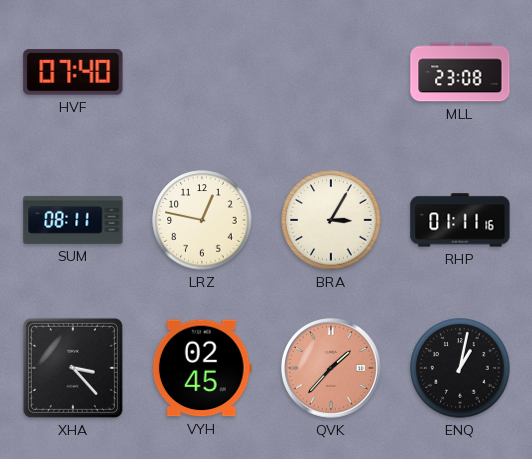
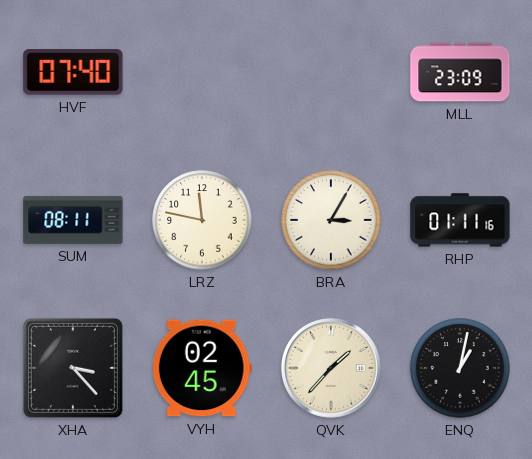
MLL: 23:08 -> 23:09
LRZ: 12:47 -> 11:47
QVK dial: salmon -> cream
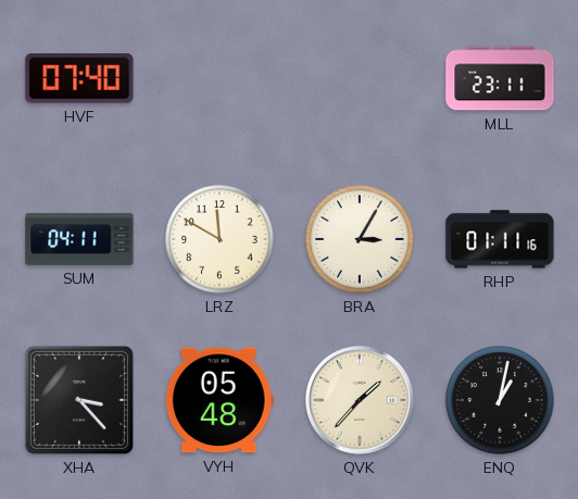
MLL: 23:09 -> 23:11
SUM: 08:11 -> 04:11
LRZ: 11:47 -> 11:50
VYH: 02:45 -> 05:48
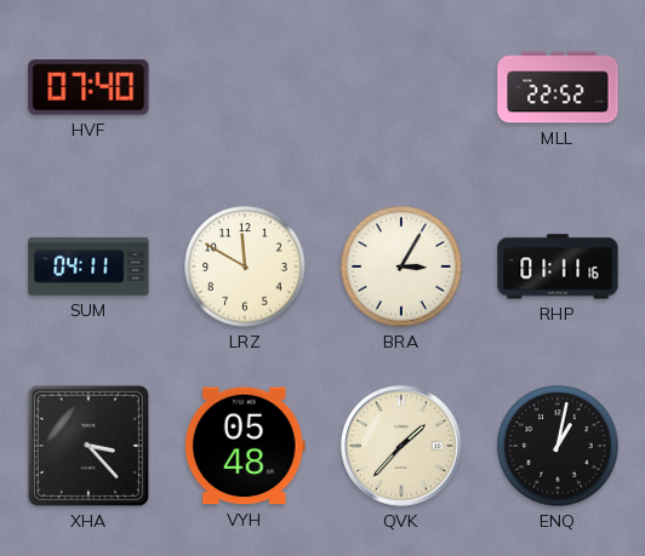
MLL: 23:11 -> 22:52
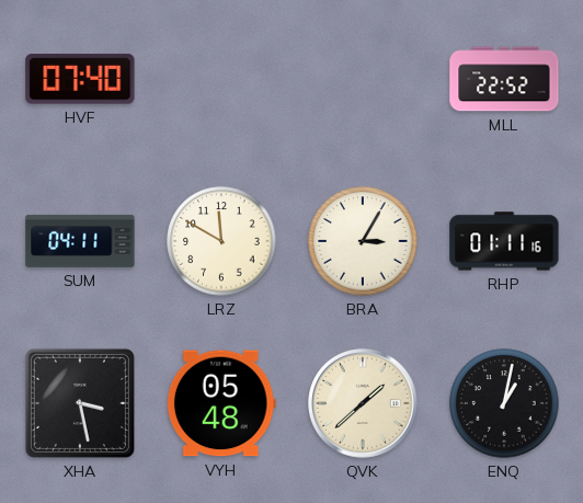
XHA: 3:23 -> 3:28
QVK: 1:37 -> 1:38
